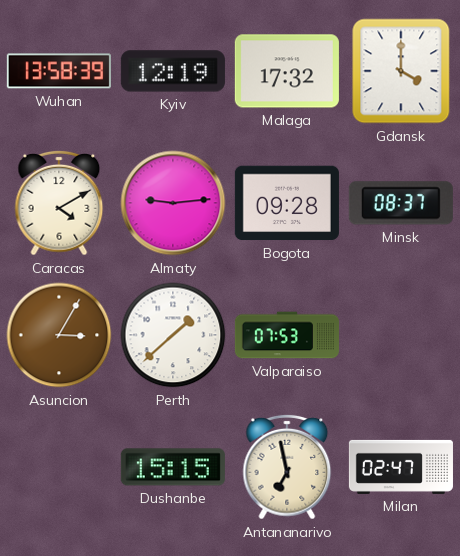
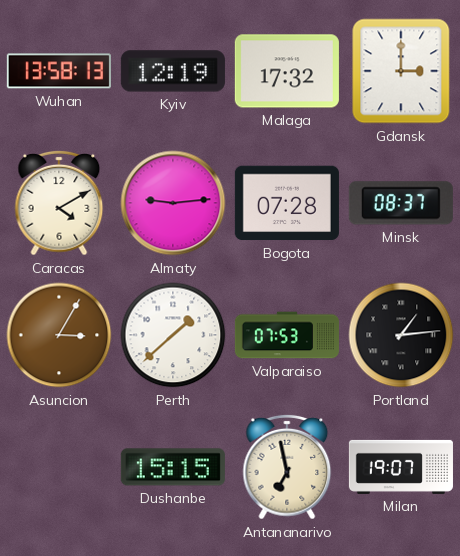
Wuhan: 13:58:39 -> 13:58:13
Gdansk: 4:00 -> 3:00
Bogota: 09:28 -> 07:28
Portland: none -> 1:14
Milan: 02:47 -> 19:07
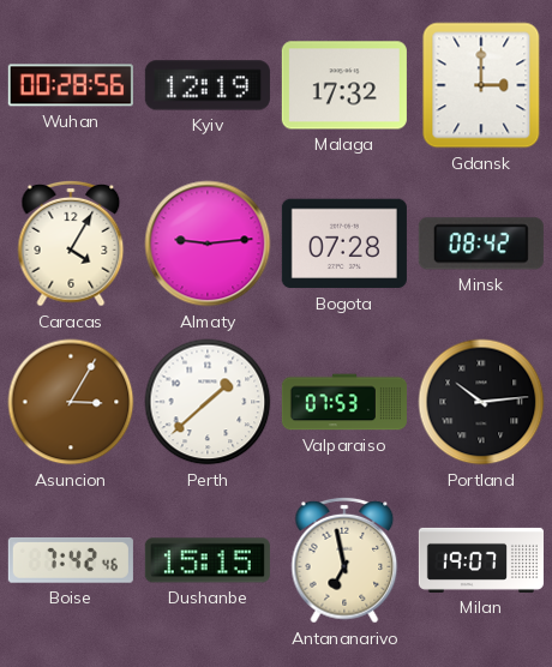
Wuhan: 13:58 -> 00:28
Caracas: 4:10 -> 4:05
Minsk: 08:37 -> 08:42
Portland: 1:14 -> 10:14
Boise: none -> 7:42
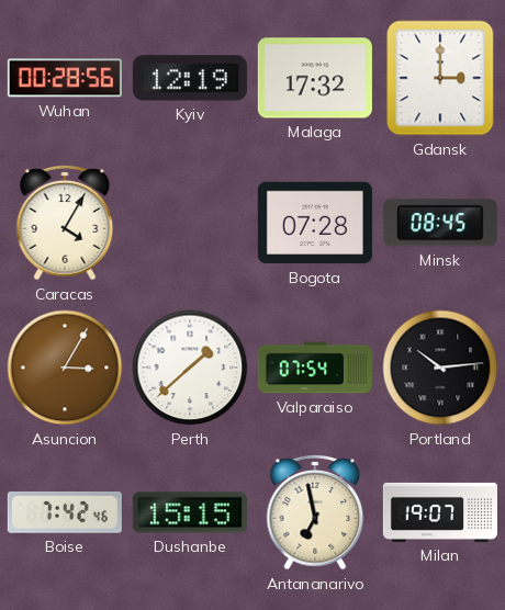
Almaty: 9:14 -> none
Minsk: 08:42 -> 08:45
Valparaiso: 07:53 -> 07:54
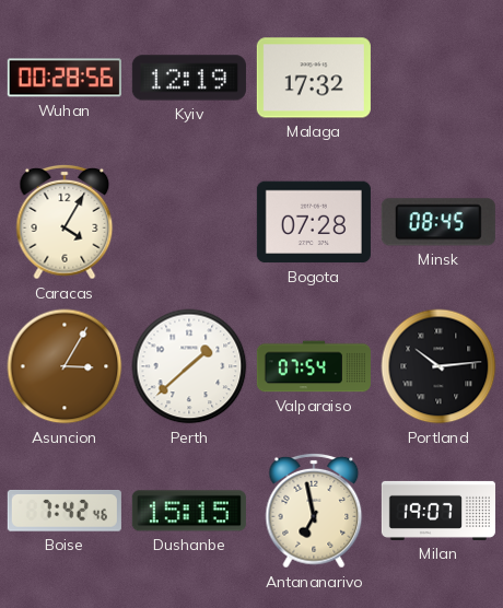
Gdansk: 3:00 -> none
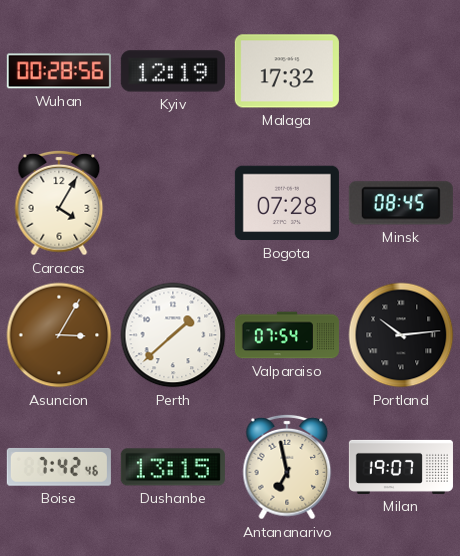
Dushanbe: 15:15 -> 13:15
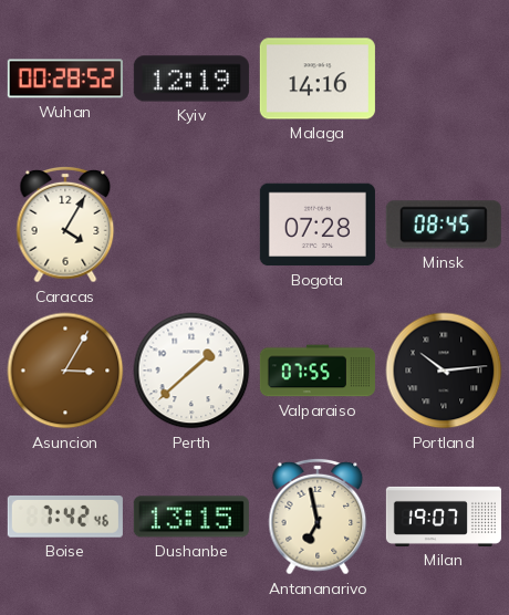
Wuhan: 00:28:56 -> 00:28:52
Malaga: 17:32 -> 14:16
Valparaiso: 07:54 -> 07:55
